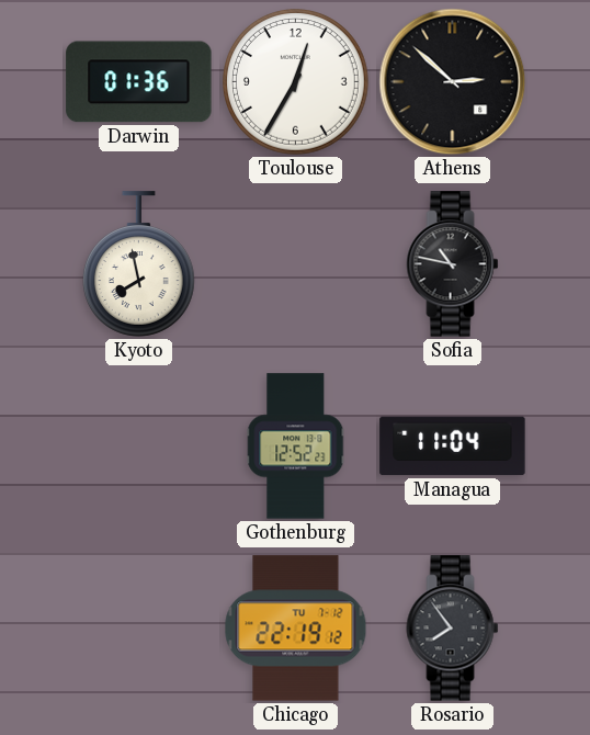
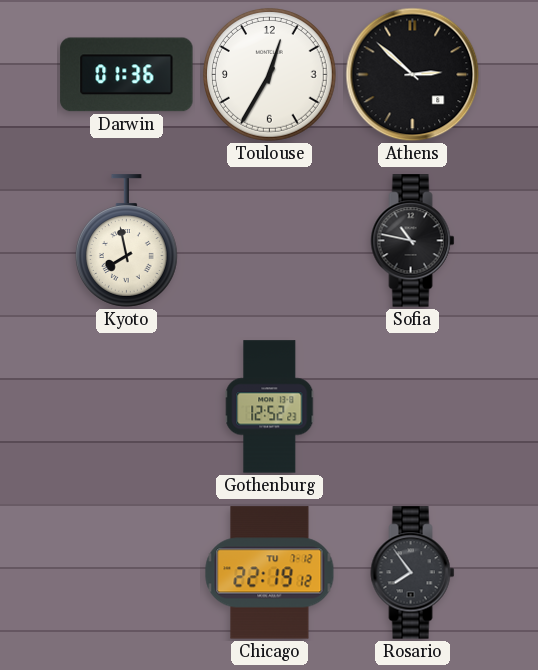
Managua: 11:04 -> none
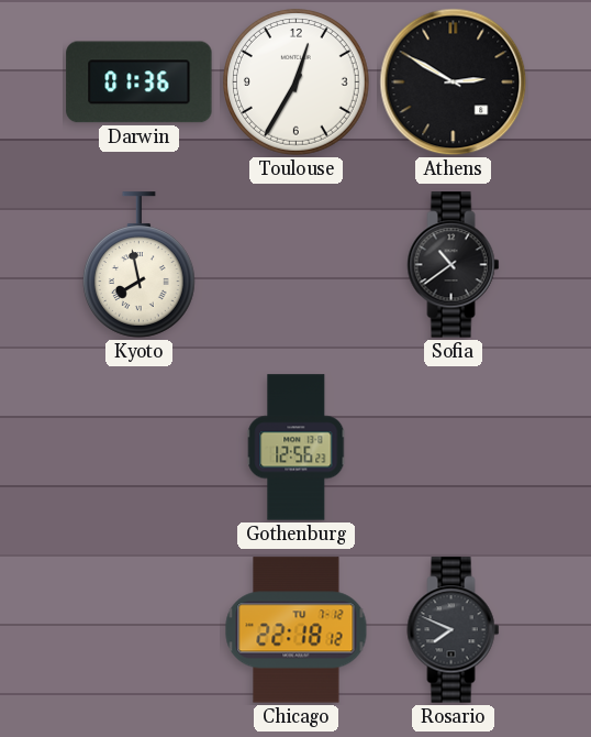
Athens: 2:52 -> 2:50
Sofia: 10:47 -> 10:39
Gothenburg: 12:52 -> 12:56
Chicago: 22:19 -> 22:18
Rosario: 7:54 -> 7:49
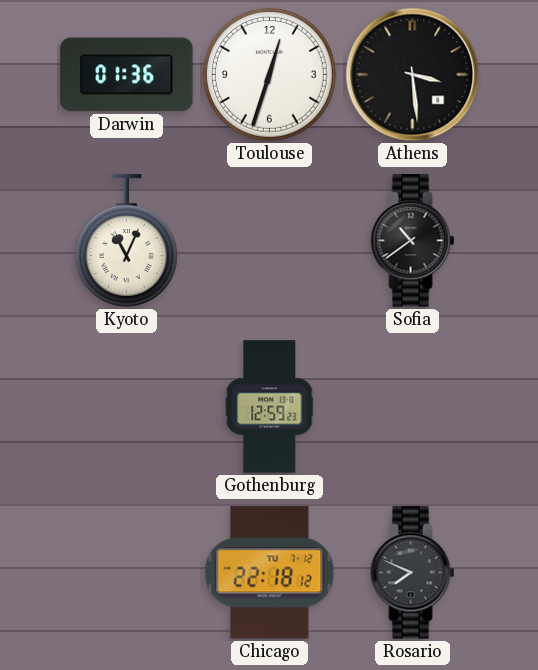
Toulouse: 12:35 -> 12:33
Athens: 2:50 -> 3:29
Kyoto: 7:58 -> 11:04
Gothenburg: 12:56 -> 12:59
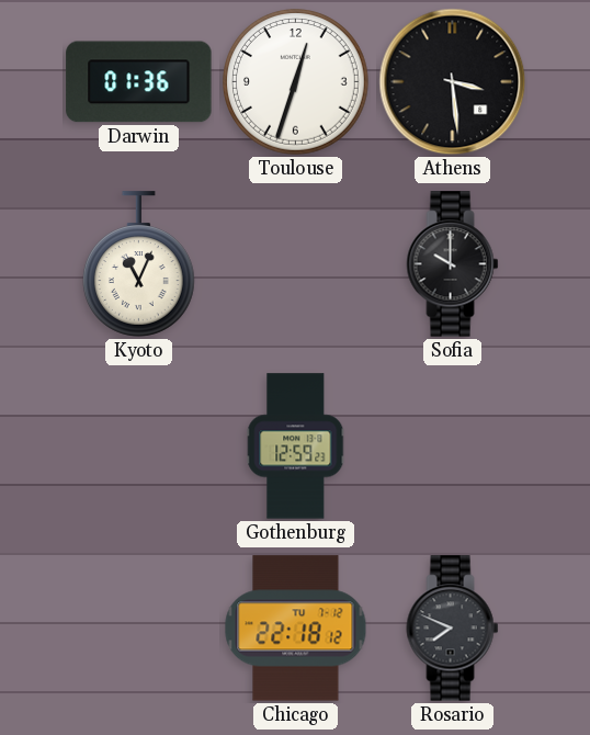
Sofia: 10:39 -> 10:00
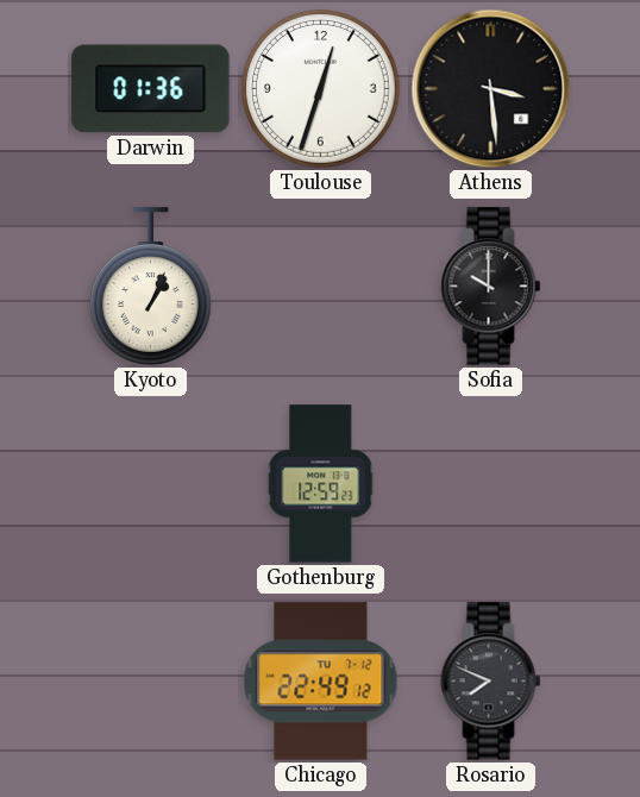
Kyoto: 11:04 -> 1:04
Chicago: 22:18 -> 22:49
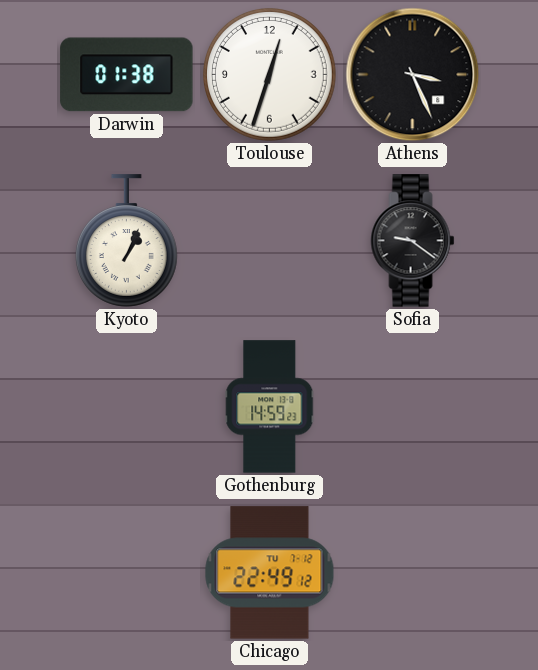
Darwin: 01:36 -> 01:38
Athens: 3:29 -> 3:26
Sofia: 10:00 -> 9:21
Gothenburg: 12:59 -> 14:59
Rosario: 7:49 -> none
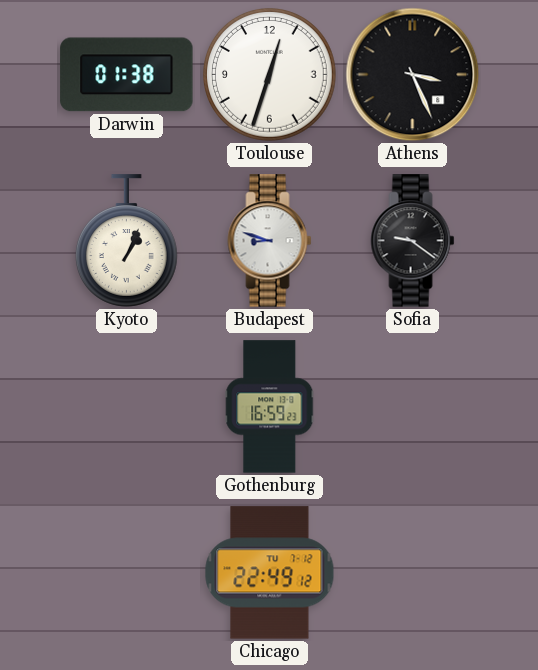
Budapest: none -> 8:48
Gothenburg: 14:59 -> 16:59
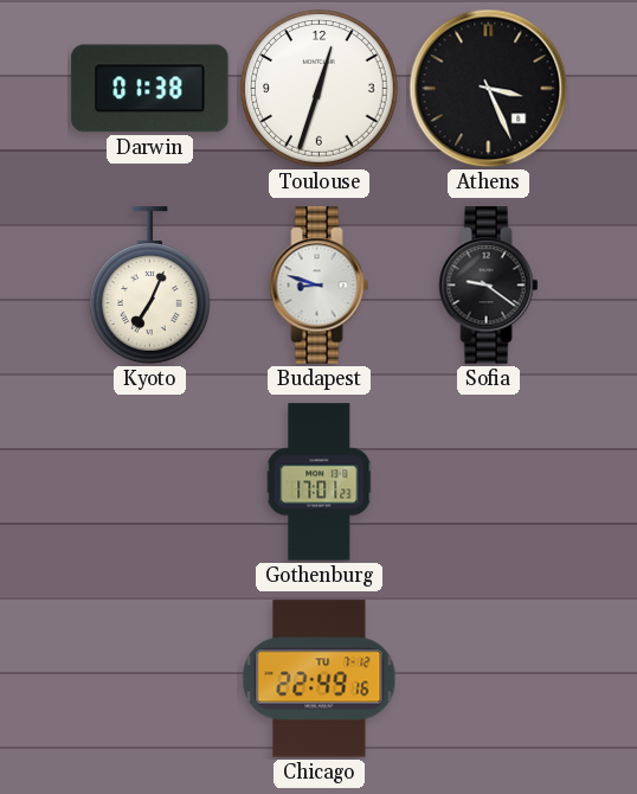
Kyoto: 1:04 -> 7:04
Gothenburg: 16:59 -> 17:01
Chicago: 22:49:12 -> 22:49:16
